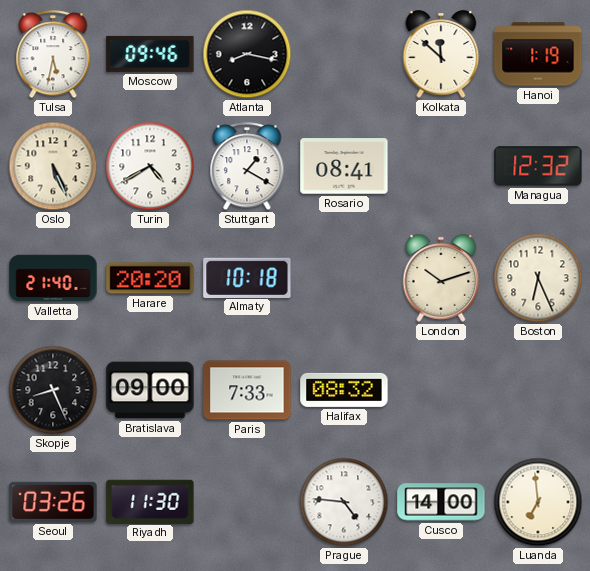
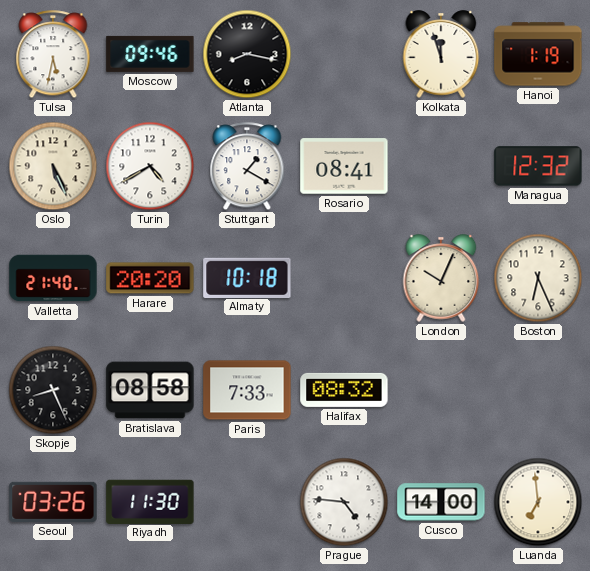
Kolkata: 11:52 -> 11:57
London: 10:12 -> 10:04
Bratislava: 09:00 -> 08:58
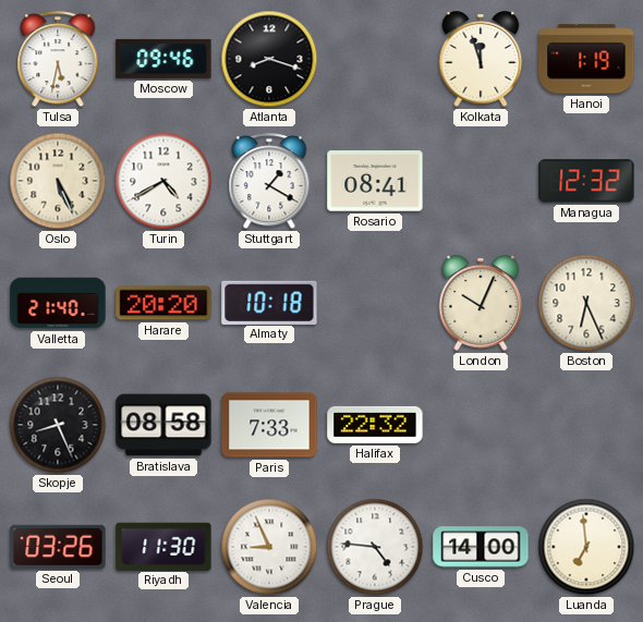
Atlanta: 8:17 -> 8:18
Halifax: 08:32 -> 22:32
Valencia: none -> 8:56
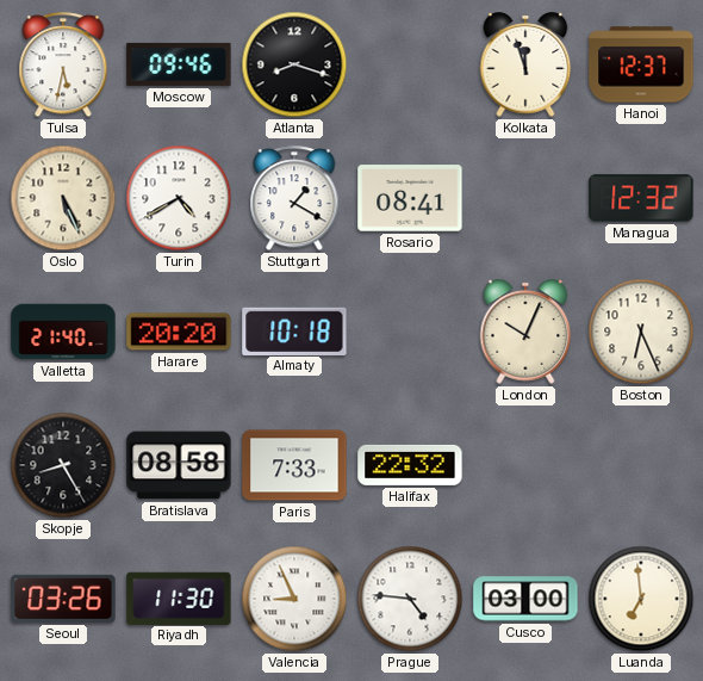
Hanoi: 1:19 -> 12:37
Skopje: 8:26 -> 8:25
Cusco: 14:00 -> 03:00
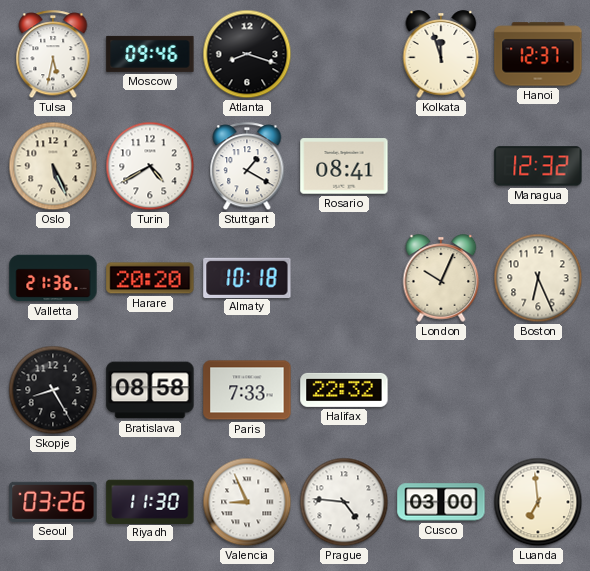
Valletta: 21:40 -> 21:36
